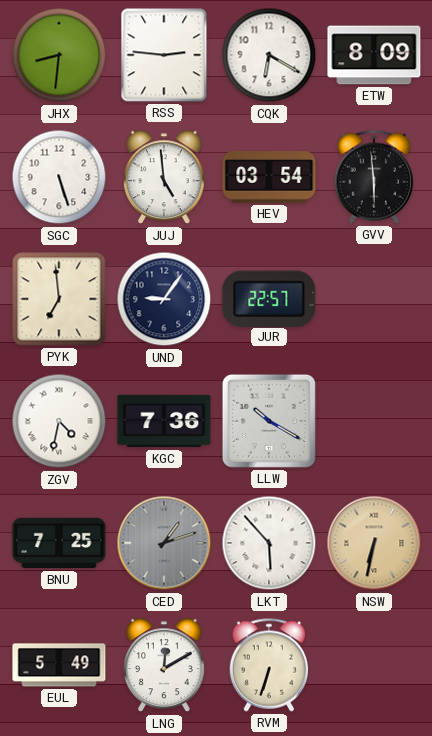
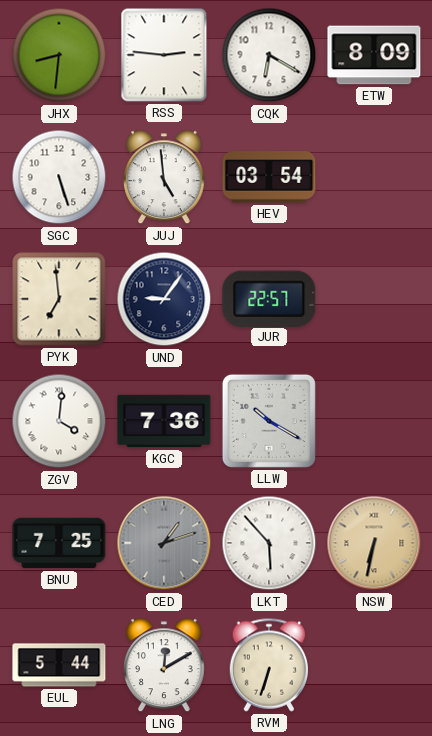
GVV: 5:59 -> none
ZGV: 4:32 -> 4:01
EUL: 5:49 -> 5:44
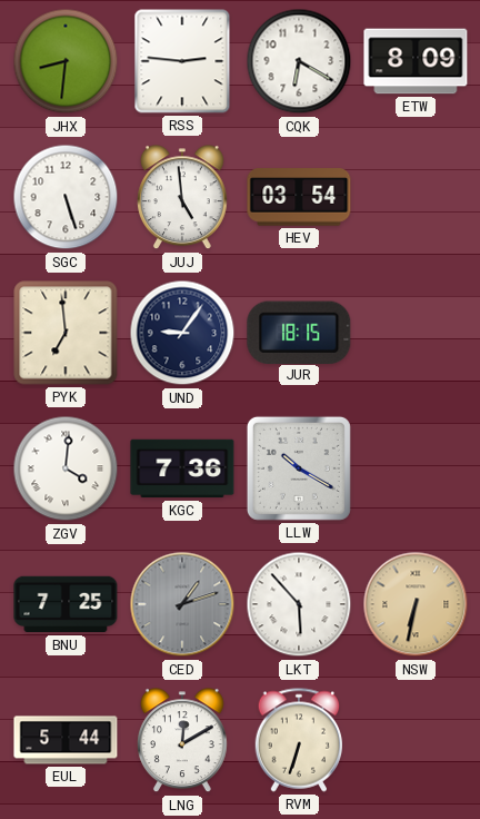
JUR: 22:57 -> 18:15
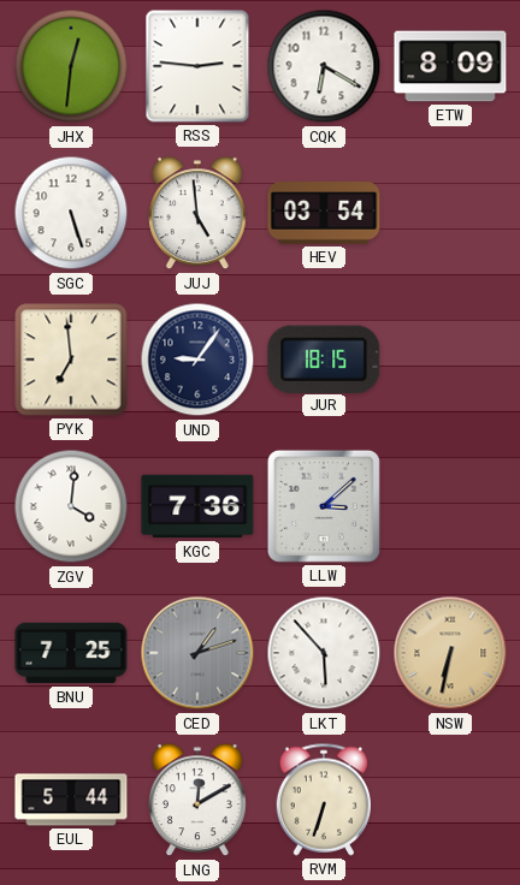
JHX: 8:31 -> 12:31
LLW: 10:20 -> 3:08
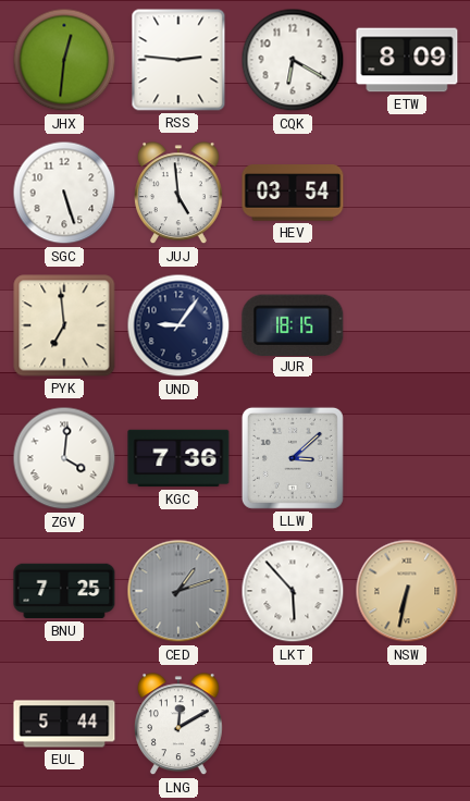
RVM: 6:33 -> none
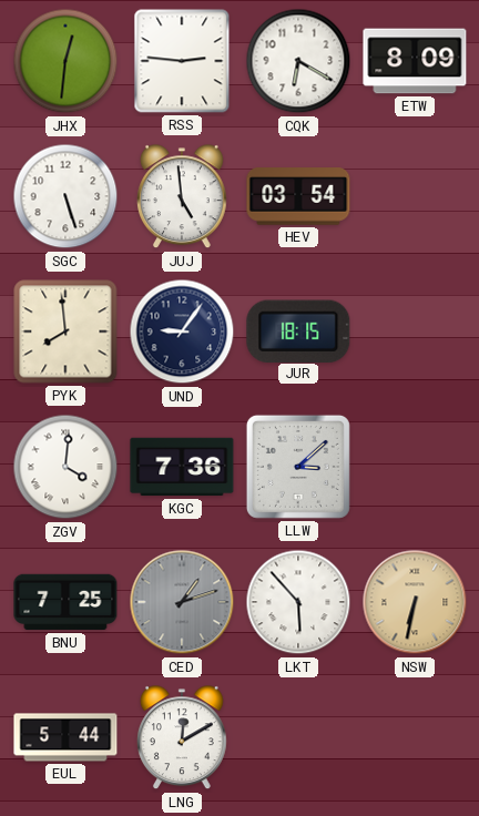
PYK: 6:59 -> 7:59
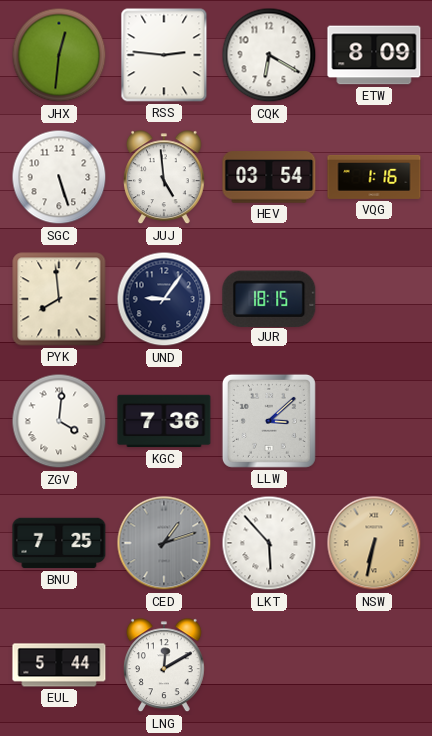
VQG: none -> 1:16
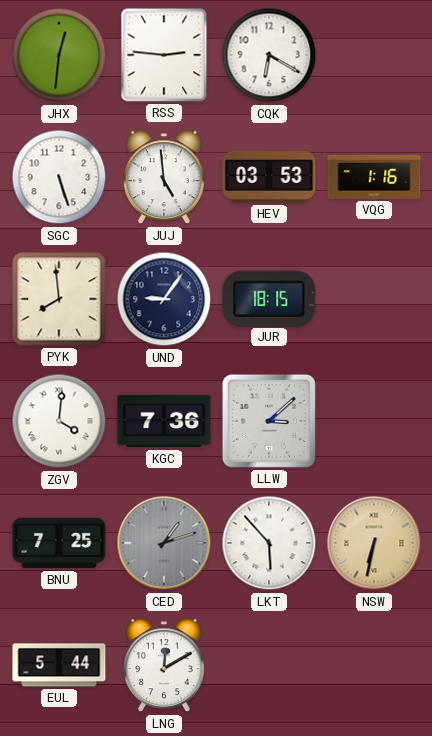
ETW: 8:09 -> none
HEV: 03:54 -> 03:53
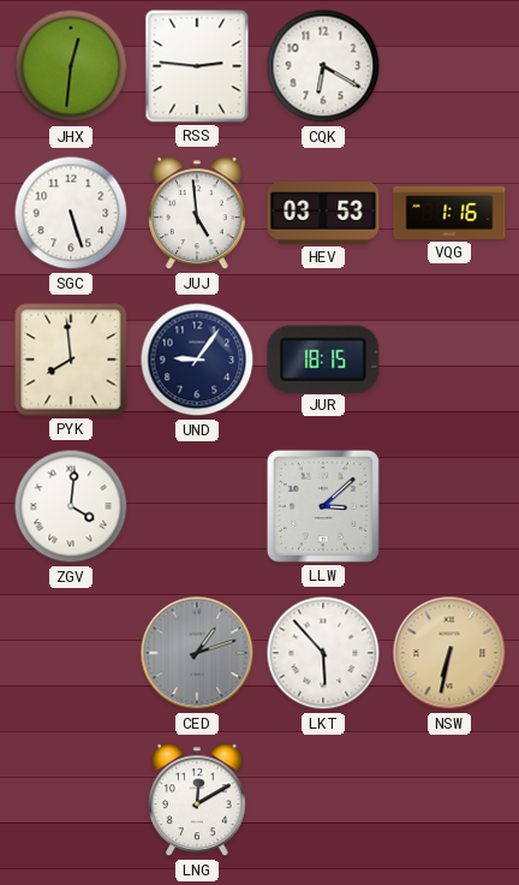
KGC: 7:36 -> none
BNU: 7:25 -> none
EUL: 5:44 -> none
